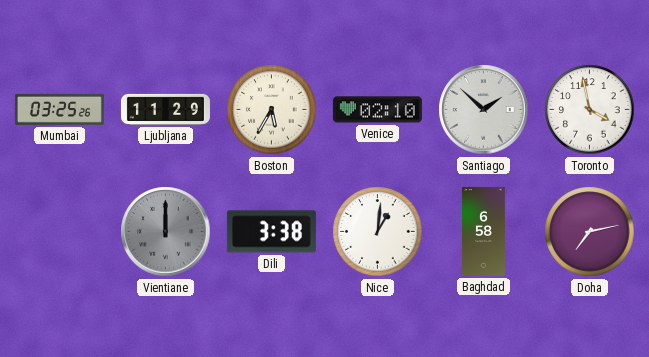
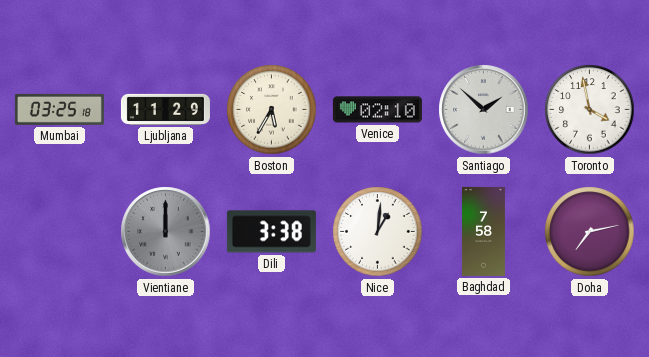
Mumbai: 03:25:26 -> 03:25:18
Baghdad: 6:58 -> 7:58
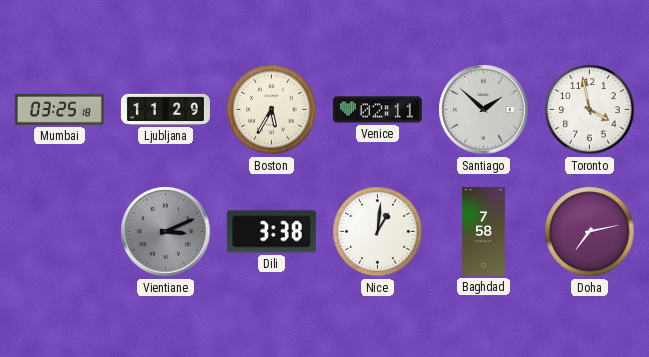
Venice: 02:10 -> 02:11
Vientiane: 12:00 -> 3:11
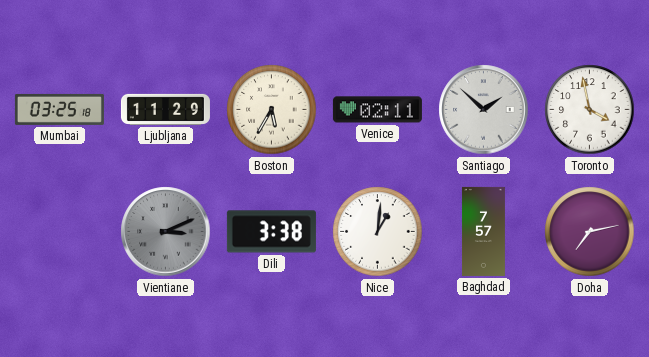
Baghdad: 7:58 -> 7:57
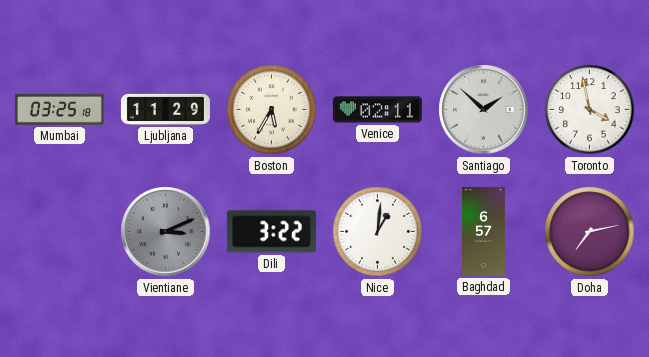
Dili: 3:38 -> 3:22
Baghdad: 7:57 -> 6:57
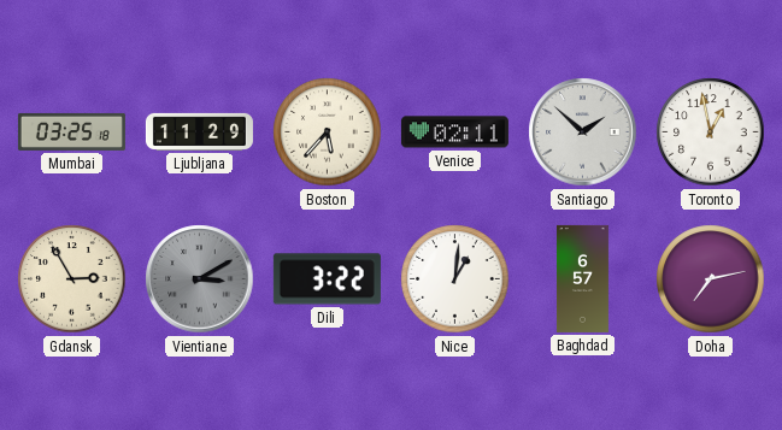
Boston: 5:35 -> 5:37
Toronto: 3:58 -> 12:58
Gdansk: none -> 2:55
Vientiane: 3:11 -> 3:10
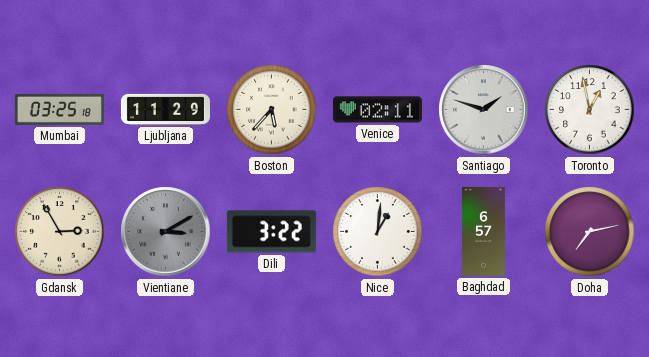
Santiago: 1:52 -> 1:48
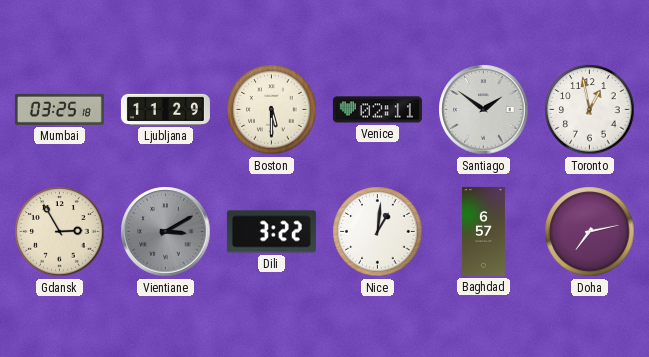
Boston: 5:37 -> 5:30
Santiago: 1:48 -> 1:51
